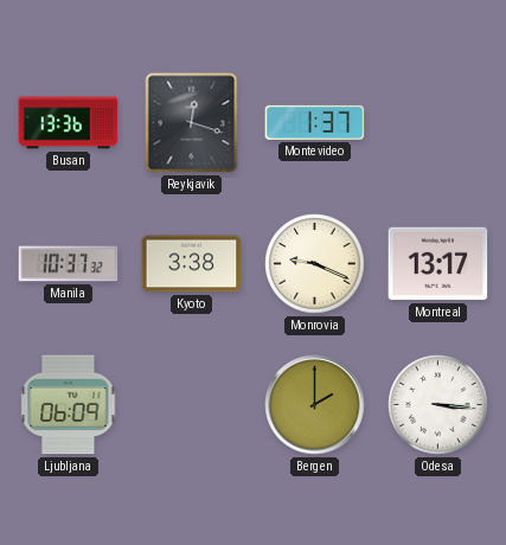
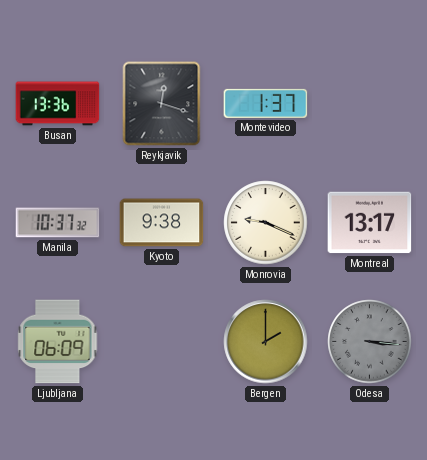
Kyoto: 3:38 -> 9:38
Odesa dial: white -> grey
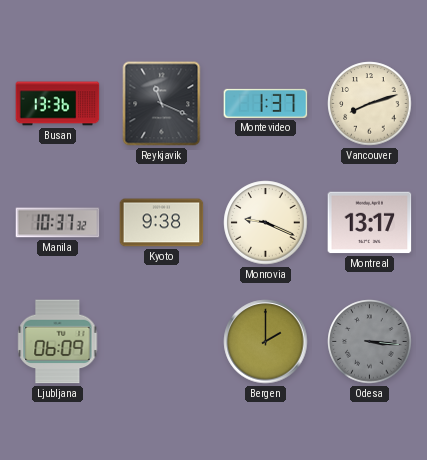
Reykjavik: 12:18 -> 11:19
Vancouver: none -> 8:12
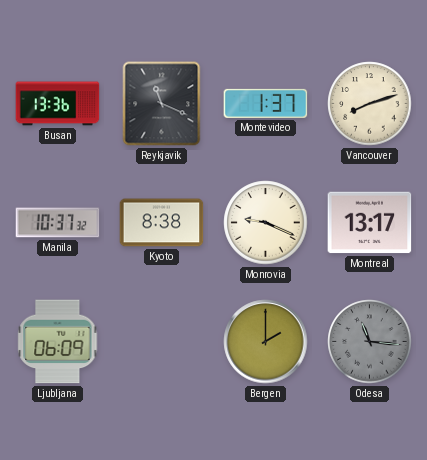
Kyoto: 9:38 -> 8:38
Odesa: 3:16 -> 11:16
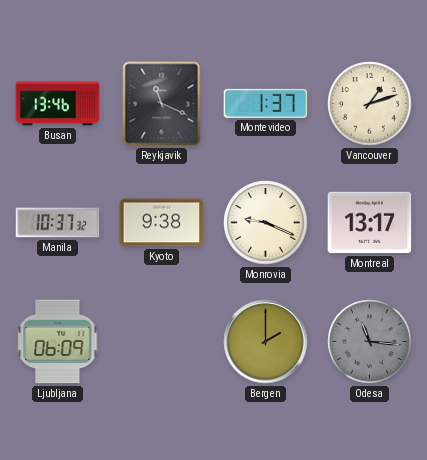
Busan: 13:36 -> 13:46
Vancouver: 8:12 -> 1:12
Kyoto: 8:38 -> 9:38
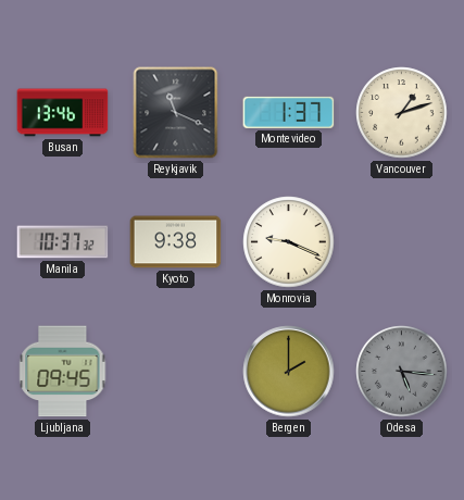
Montreal: 13:17 -> none
Ljubljana: 06:09 -> 09:45
Odesa: 11:16 -> 5:16
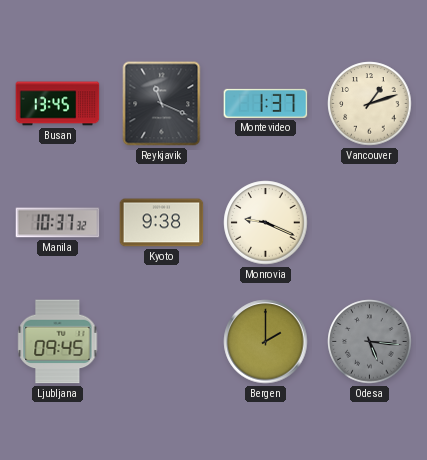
Busan: 13:46 -> 13:45
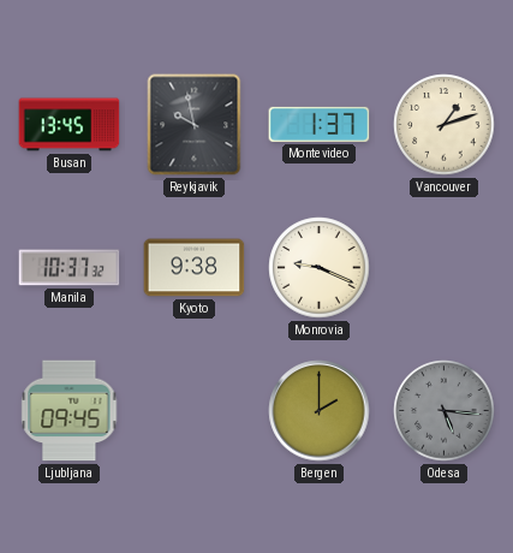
Reykjavik: 11:19 -> 9:58
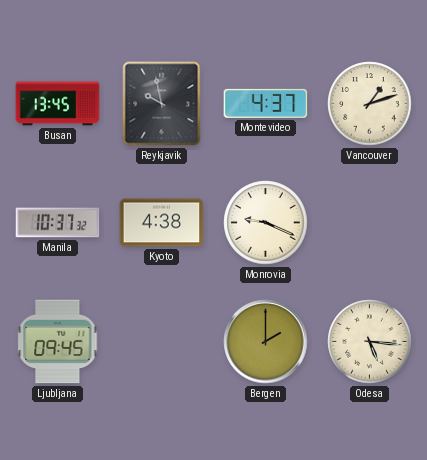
Montevideo: 1:37 -> 4:37
Kyoto: 9:38 -> 4:38
Odesa dial: grey -> cream
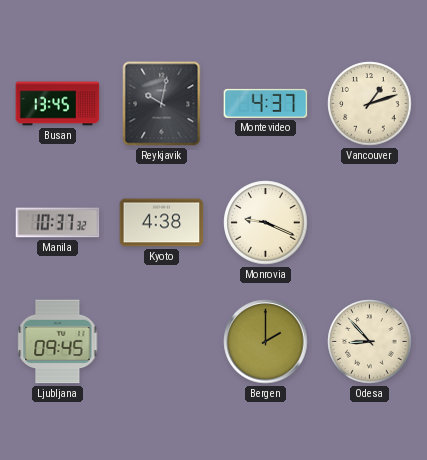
Reykjavik: 9:58 -> 10:02
Odesa: 5:16 -> 8:53
